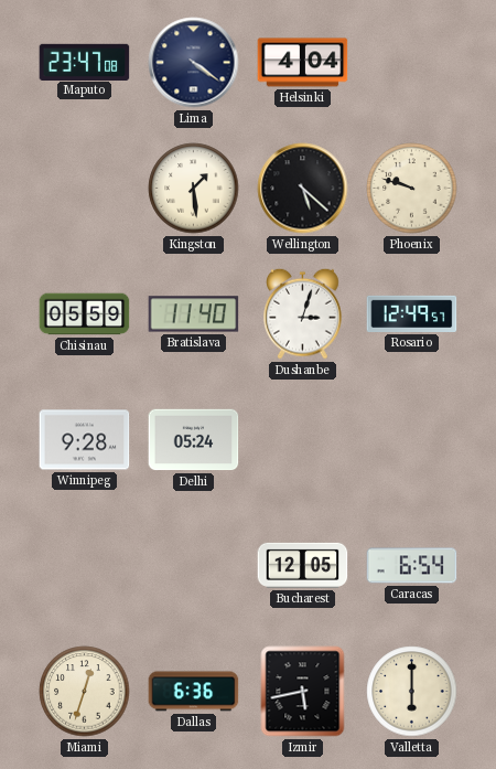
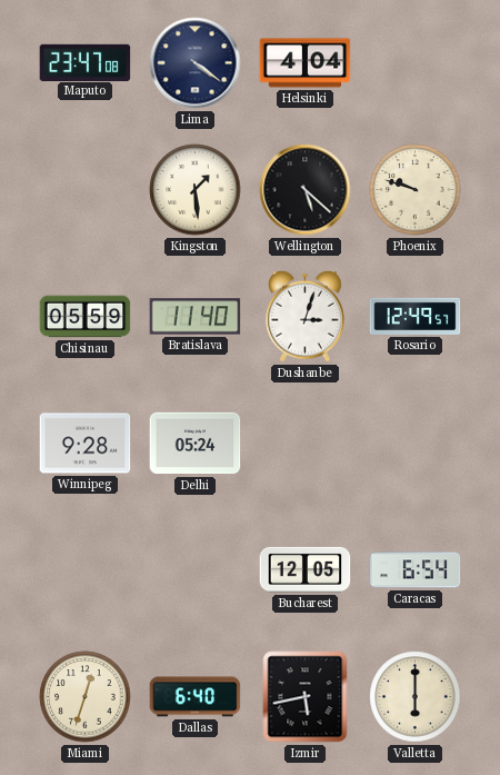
Dallas: 6:36 -> 6:40
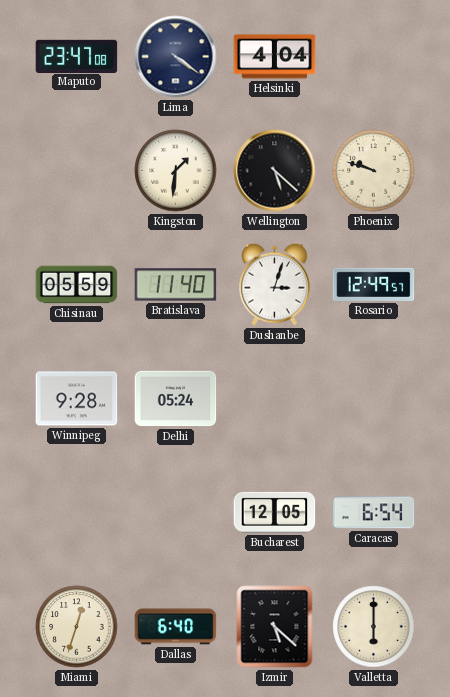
Kingston: 1:29 -> 1:31
Izmir: 5:43 -> 5:22
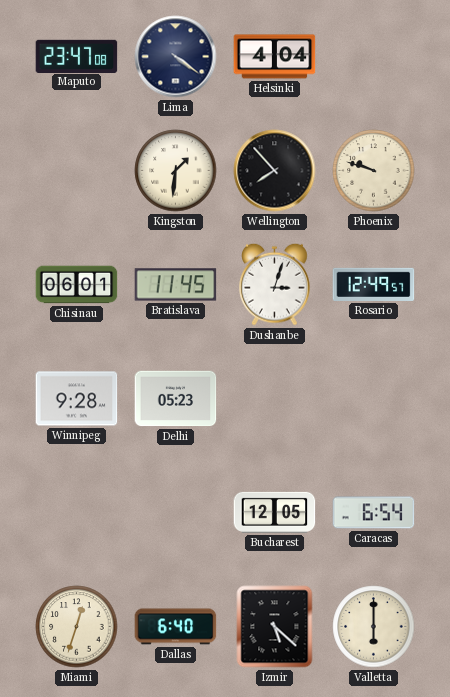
Wellington: 5:22 -> 7:53
Chisinau: 05:59 -> 06:01
Bratislava: 11:40 -> 11:45
Delhi: 05:24 -> 05:23
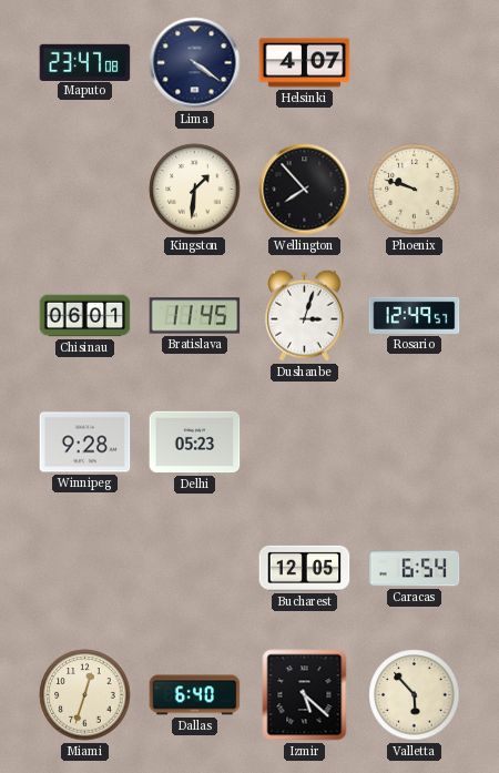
Helsinki: 4:04 -> 4:07
Valletta: 6:00 -> 5:53
